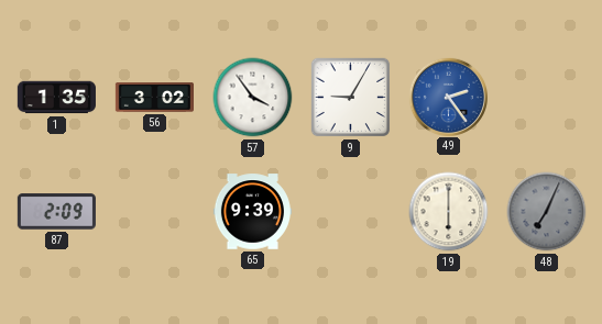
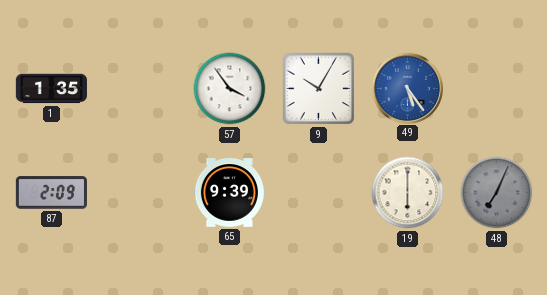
56: 3:02 -> none
9: 9:05 -> 10:05
49: 2:24 -> 5:24
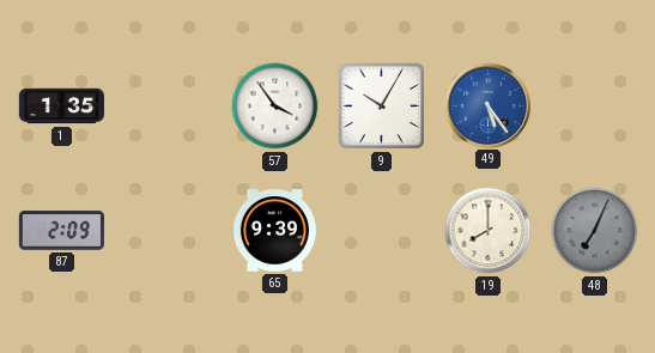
19: 6:00 -> 8:00
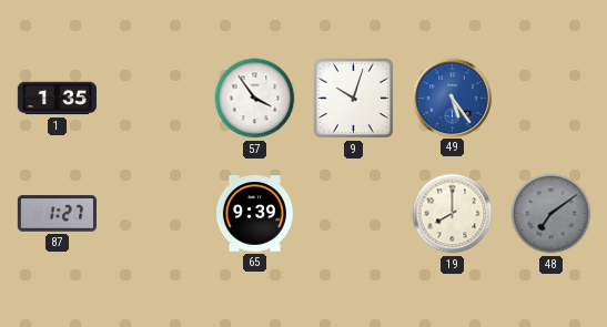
9: 10:05 -> 10:03
87: 2:09 -> 1:27
48: 7:04 -> 7:09
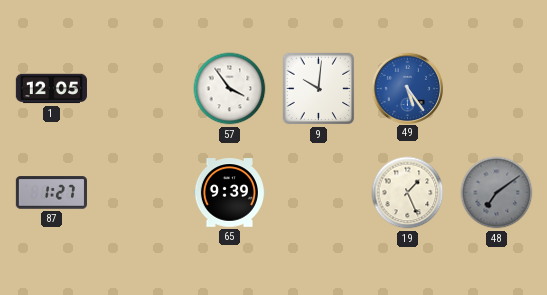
1: 1:35 -> 12:05
9: 10:03 -> 10:01
19: 8:00 -> 1:26
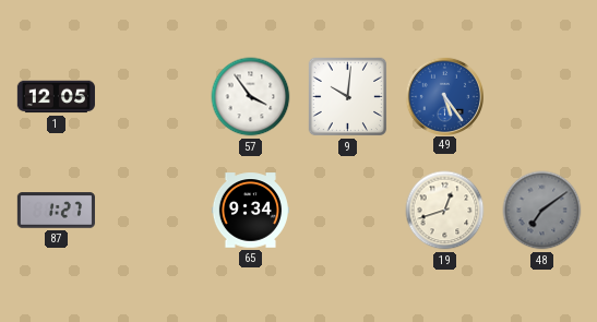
65: 9:39 -> 9:34
19: 1:26 -> 12:42
